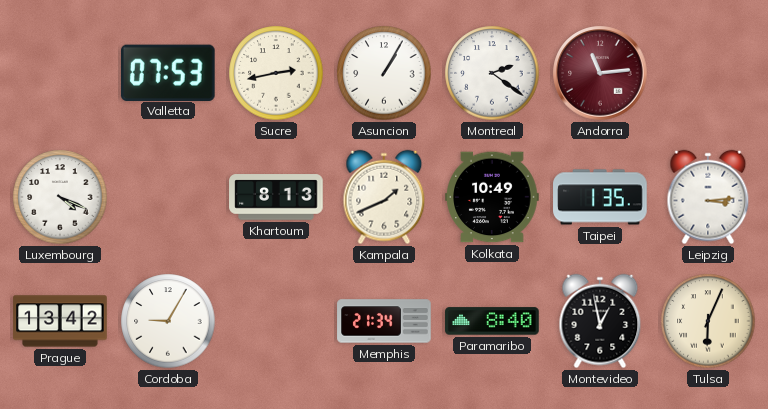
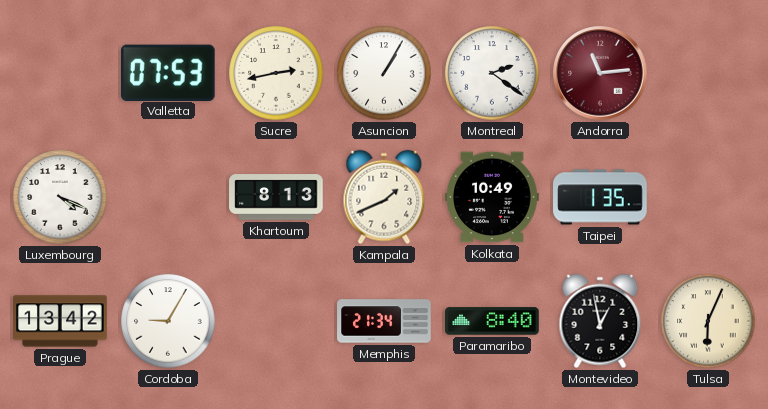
Leipzig: 3:14 -> none
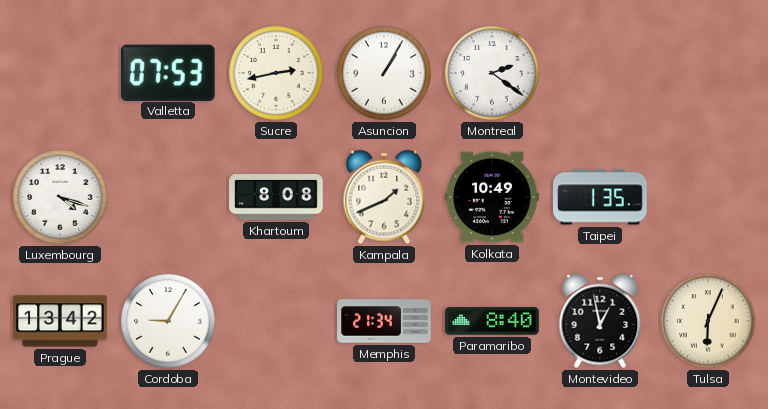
Andorra: 11:14 -> none
Luxembourg: 4:19 -> 4:18
Khartoum: 8:13 -> 8:08
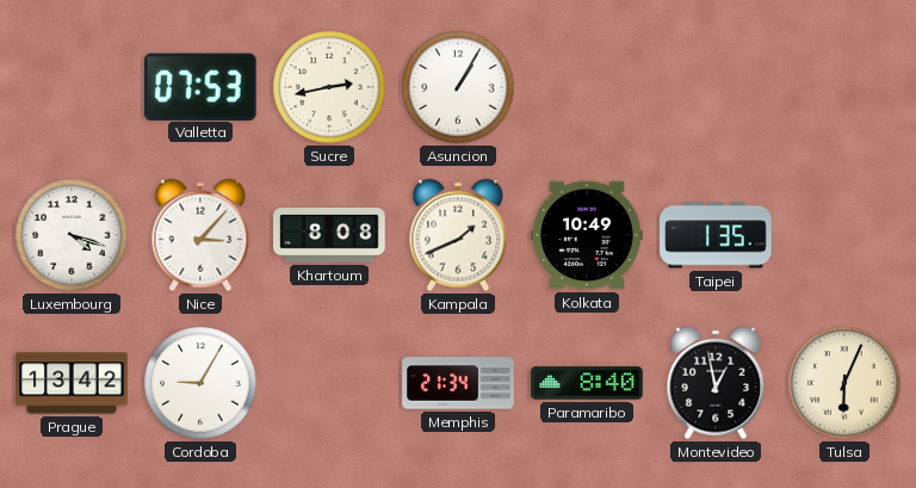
Montreal: 2:21 -> none
Nice: none -> 3:07
